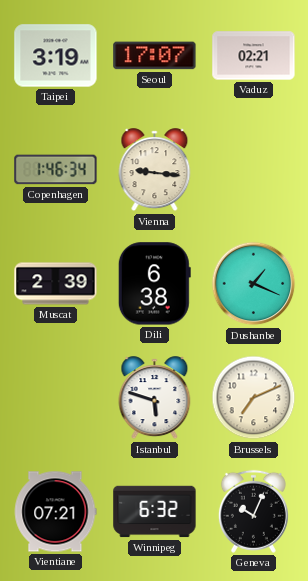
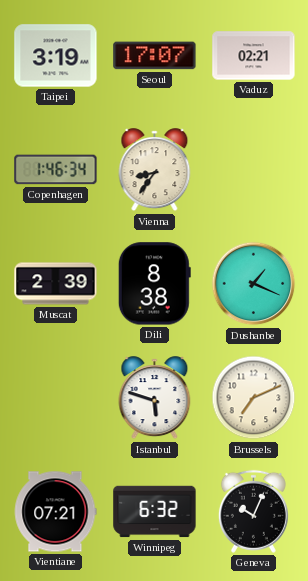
Vienna: 9:16 -> 8:36
Dili: 6:38 -> 8:38
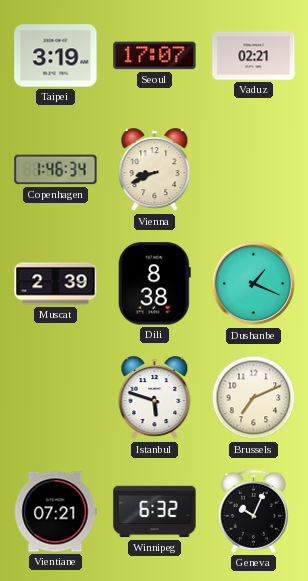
Vienna: 8:36 -> 8:41
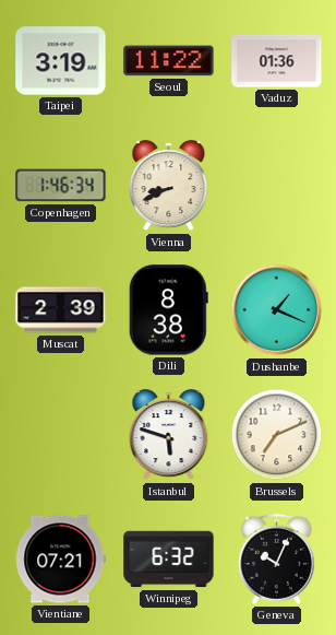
Seoul: 17:07 -> 11:22
Vaduz: 02:21 -> 01:36
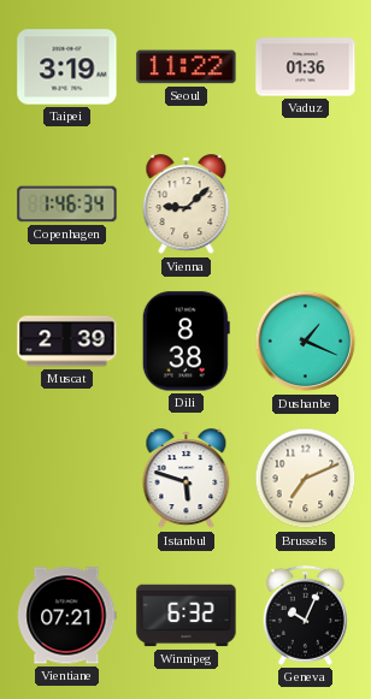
Vienna: 8:41 -> 9:08
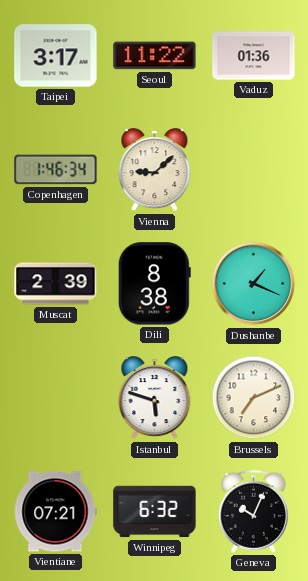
Taipei: 3:19 -> 3:17
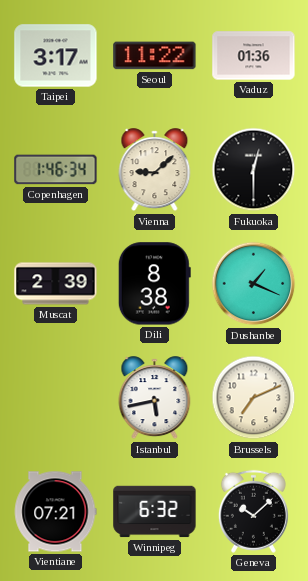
Fukuoka: none -> 12:30
Istanbul: 5:48 -> 5:43
Geneva: 10:04 -> 10:08
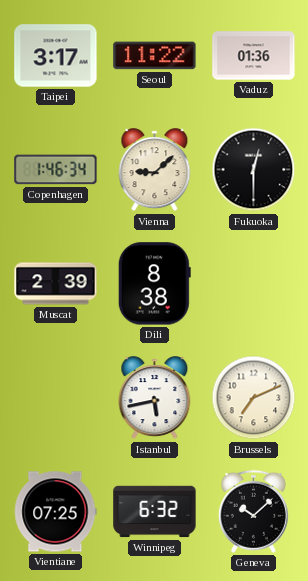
Dushanbe: 1:19 -> none
Vientiane: 07:21 -> 07:25
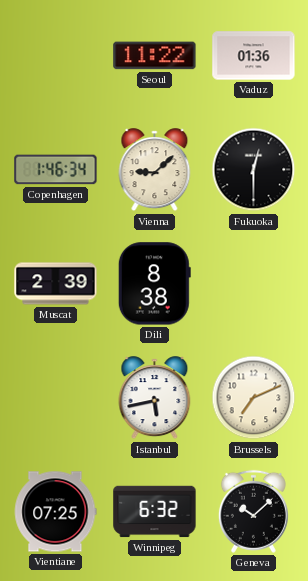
Taipei: 3:17 -> none
